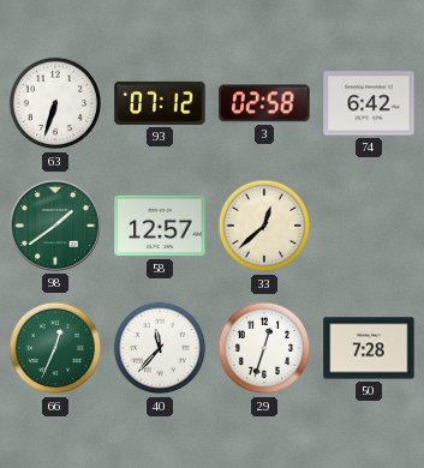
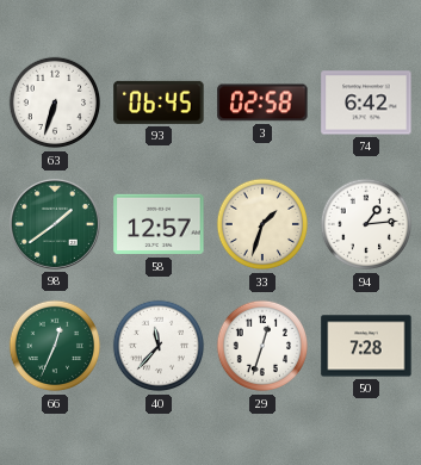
93: 07:12 -> 06:45
33: 12:38 -> 1:33
94: none -> 1:14
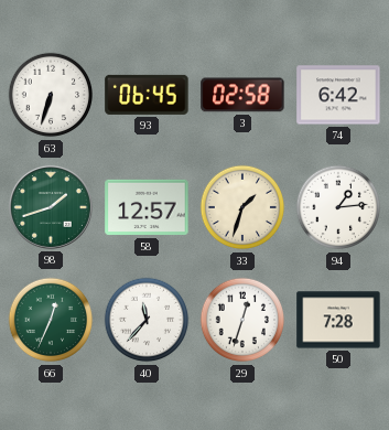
98: 1:39 -> 1:42
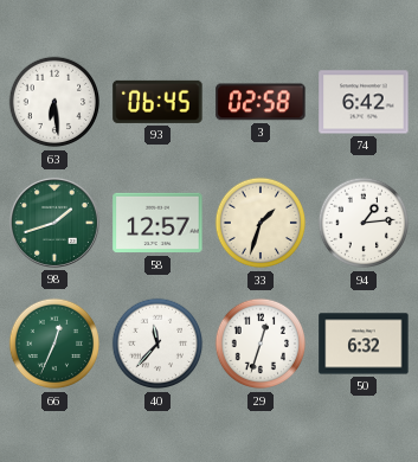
63: 6:33 -> 6:29
50: 7:28 -> 6:32
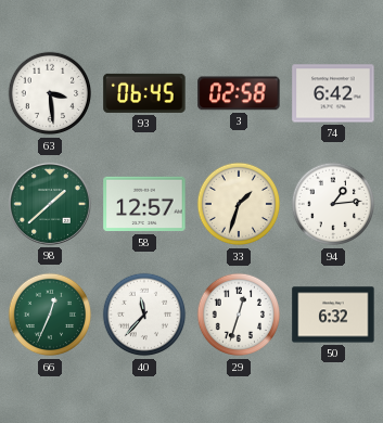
63: 6:29 -> 3:29
98: 1:42 -> 1:38
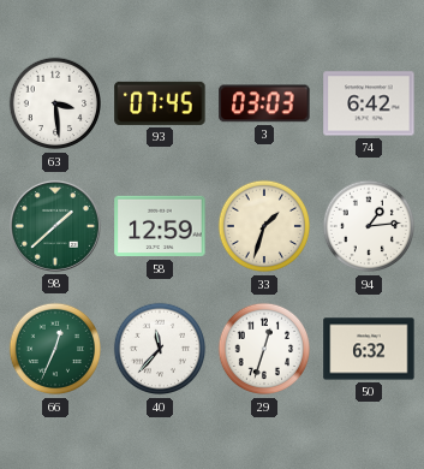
93: 06:45 -> 07:45
3: 02:58 -> 03:03
58: 12:57 -> 12:59
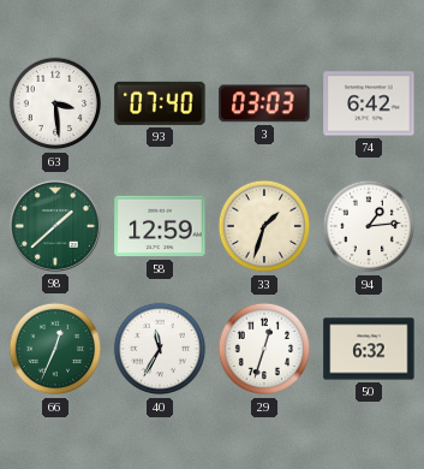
93: 07:45 -> 07:40
40: 11:37 -> 11:35
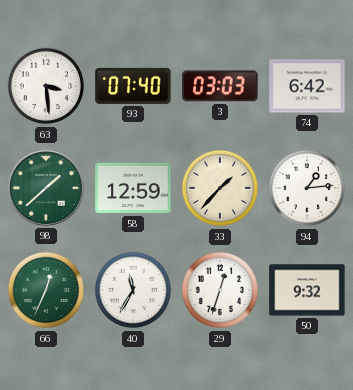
33: 1:33 -> 1:37
50: 6:32 -> 9:32
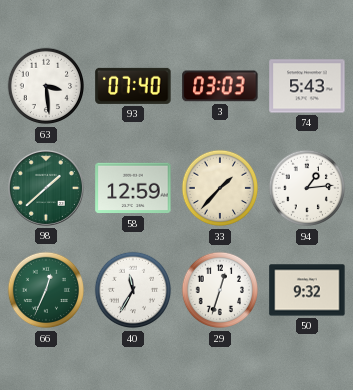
74: 6:42 -> 5:43
